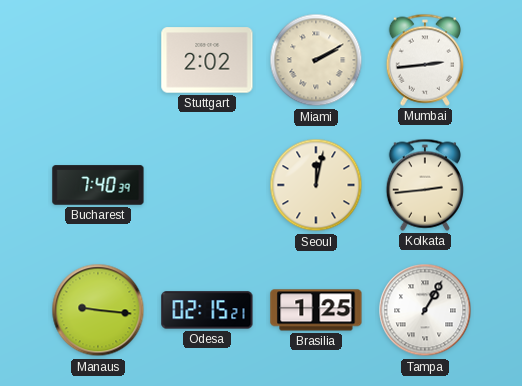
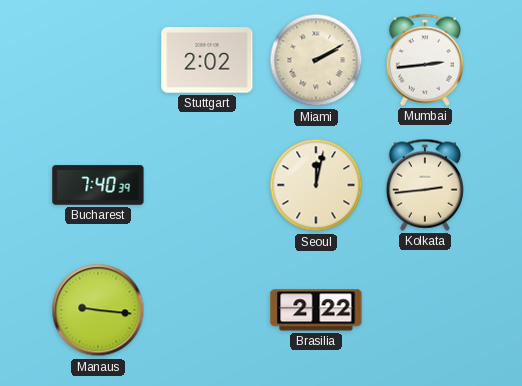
Odesa: 02:15 -> none
Brasilia: 1:25 -> 2:22
Tampa: 1:05 -> none
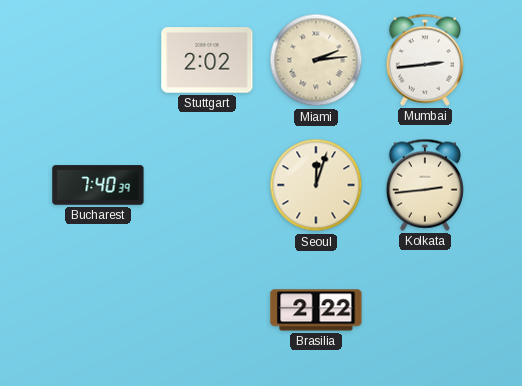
Miami: 2:10 -> 2:14
Seoul: 12:02 -> 12:03
Manaus: 9:16 -> none
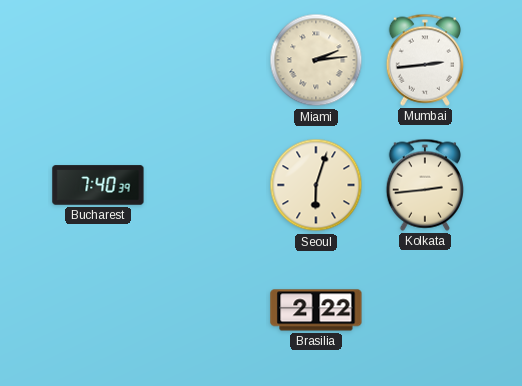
Stuttgart: 2:02 -> none
Seoul: 12:03 -> 6:03
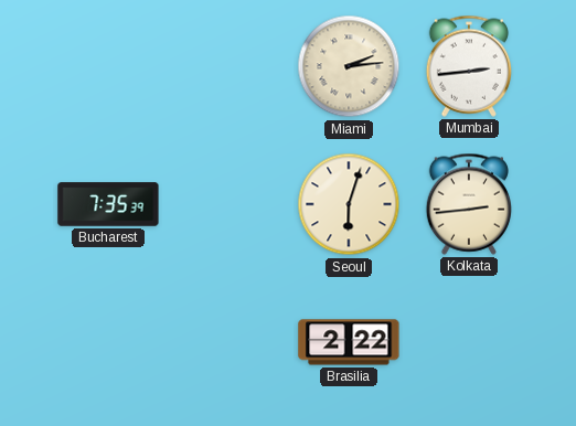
Bucharest: 7:40 -> 7:35
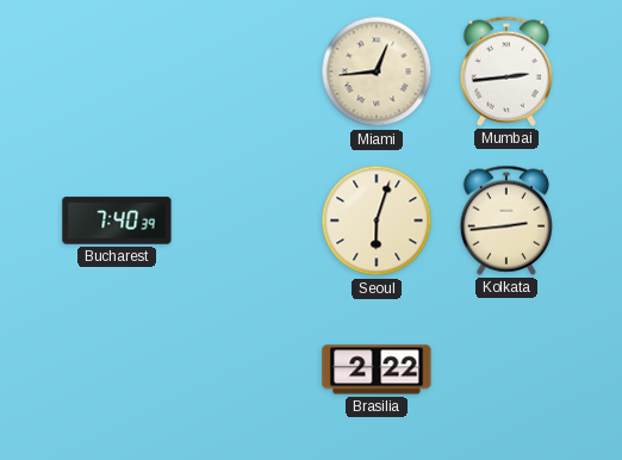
Miami: 2:14 -> 12:44
Bucharest: 7:35 -> 7:40
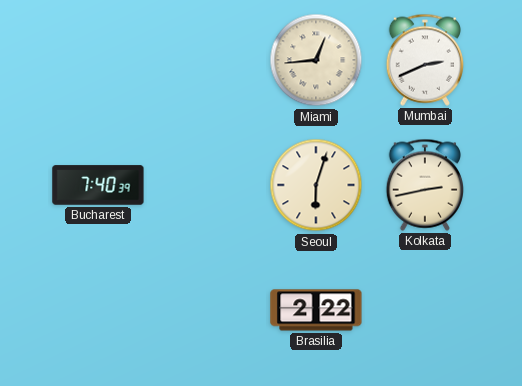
Mumbai: 2:44 -> 2:41
Kolkata: 2:44 -> 2:43
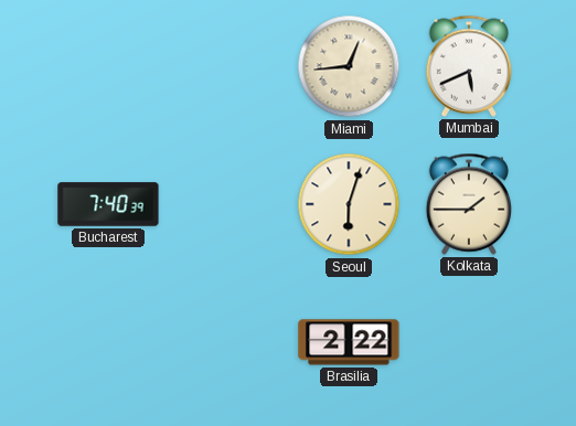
Mumbai: 2:41 -> 5:41
Kolkata: 2:43 -> 1:45
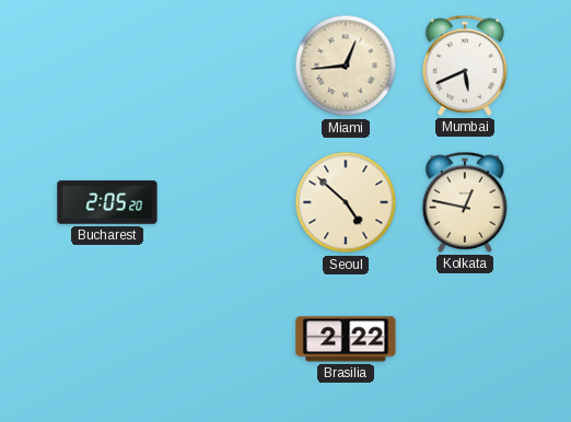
Bucharest: 7:40 -> 2:05
Seoul: 6:03 -> 4:52
Kolkata: 1:45 -> 12:47
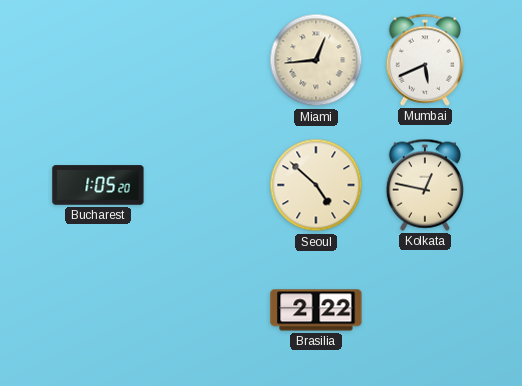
Bucharest: 2:05 -> 1:05
